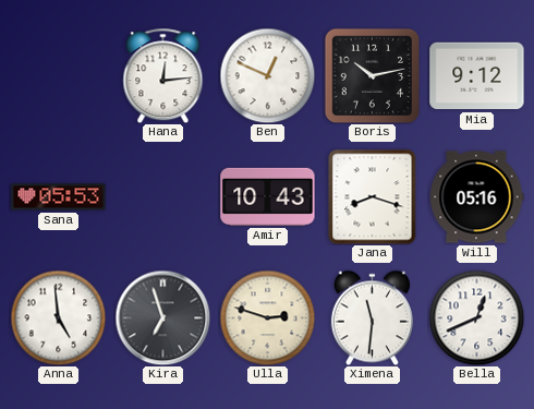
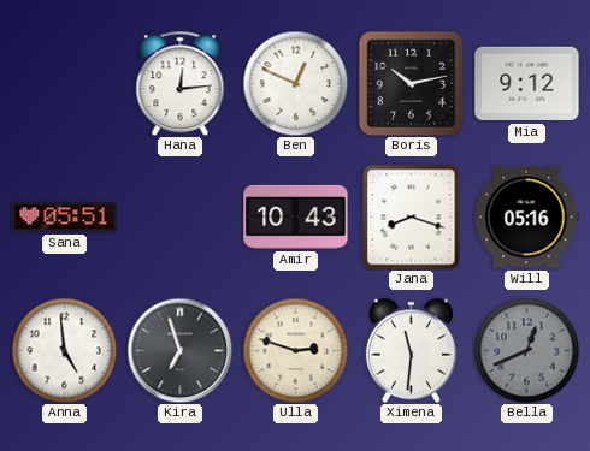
Sana: 05:53 -> 05:51
Bella dial: white -> grey
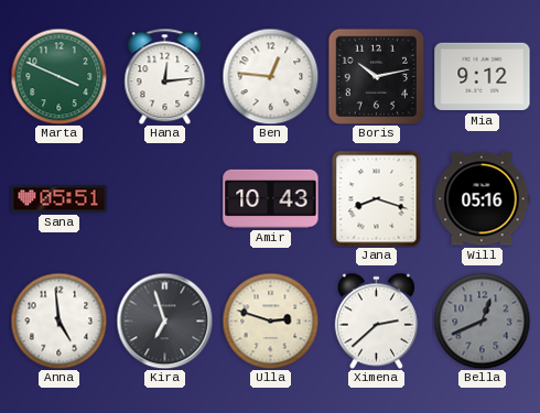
Marta: none -> 3:49
Ben: 12:49 -> 12:46
Ximena: 11:31 -> 2:38
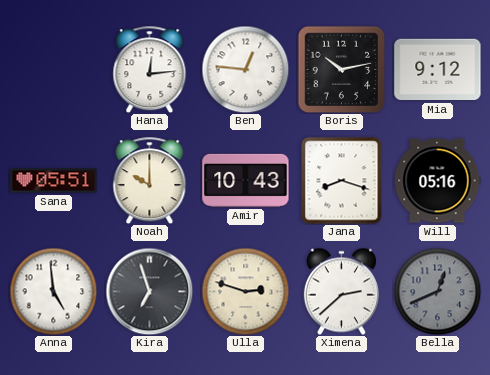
Marta: 3:49 -> none
Noah: none -> 10:00
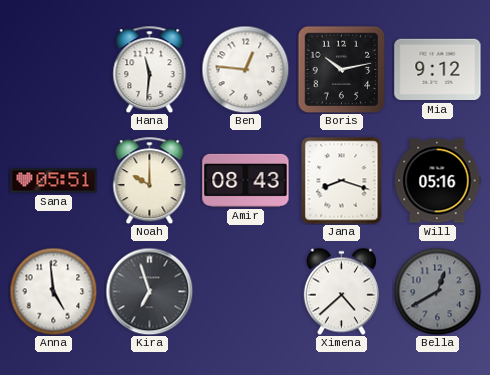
Hana: 12:14 -> 11:31
Amir: 10:43 -> 08:43
Ulla: 2:48 -> none
Ximena: 2:38 -> 4:38
Bella: 12:41 -> 12:40
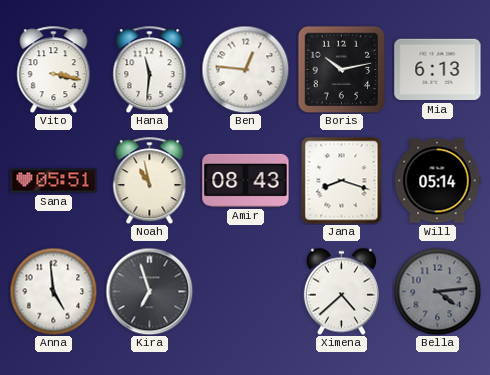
Vito: none -> 3:17
Mia: 9:12 -> 6:13
Noah: 10:00 -> 10:58
Will: 05:16 -> 05:14
Bella: 12:40 -> 4:14
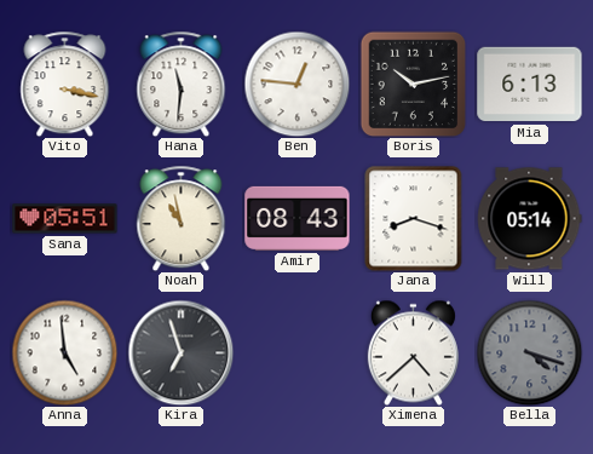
Bella: 4:14 -> 4:18
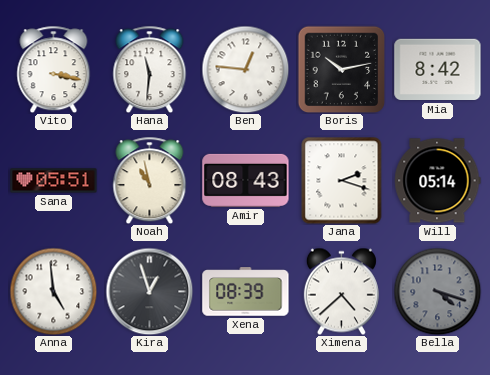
Mia: 6:13 -> 8:42
Jana: 8:18 -> 2:18
Kira: 6:57 -> 12:57
Xena: none -> 08:39
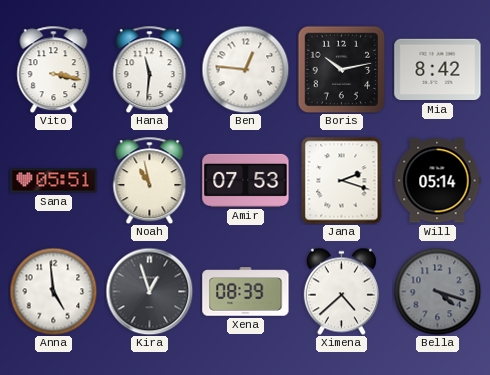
Amir: 08:43 -> 07:53
